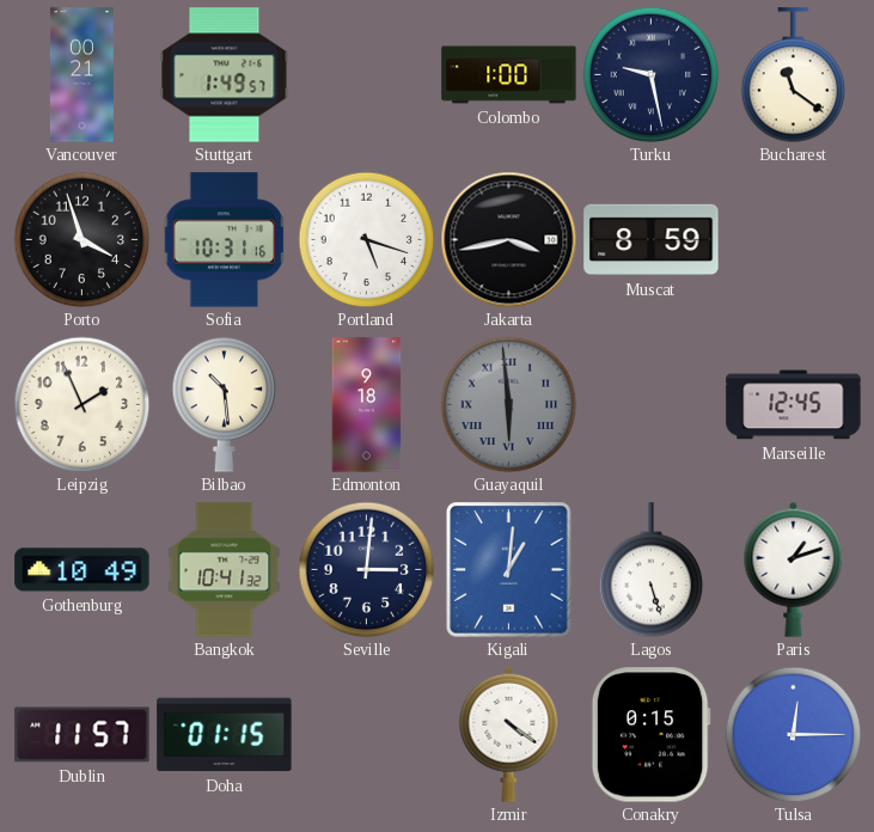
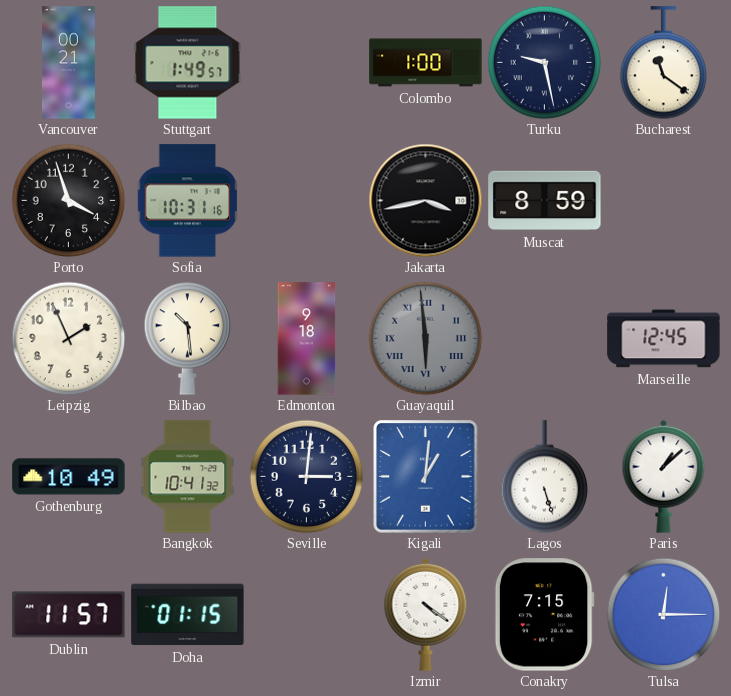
Portland: 5:18 -> none
Paris: 1:12 -> 1:08
Conakry: 0:15 -> 7:15
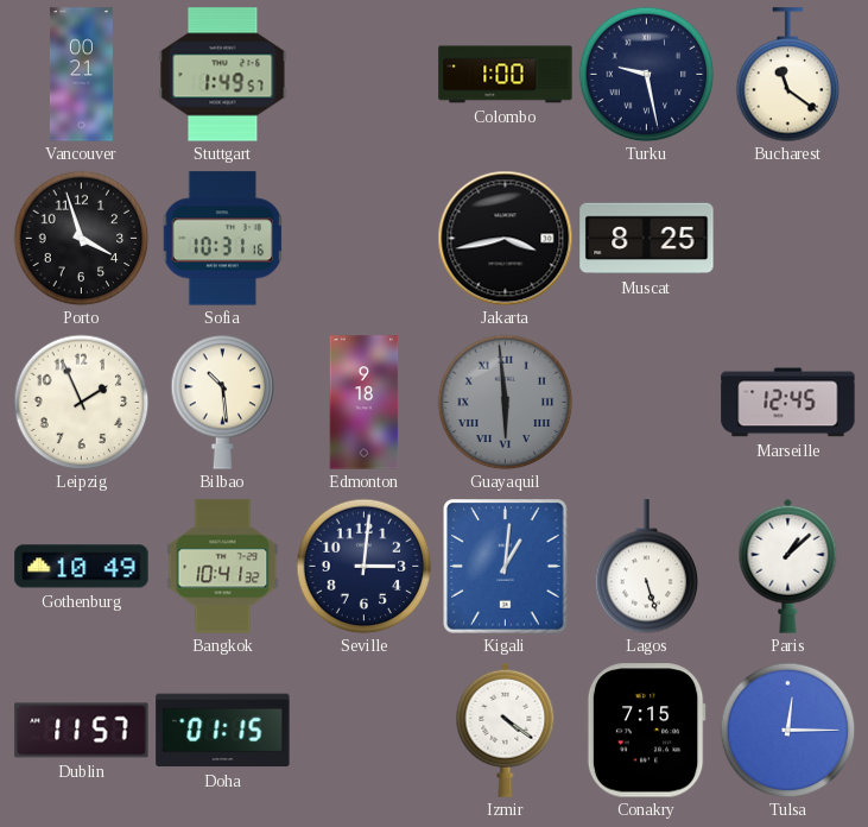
Muscat: 8:59 -> 8:25
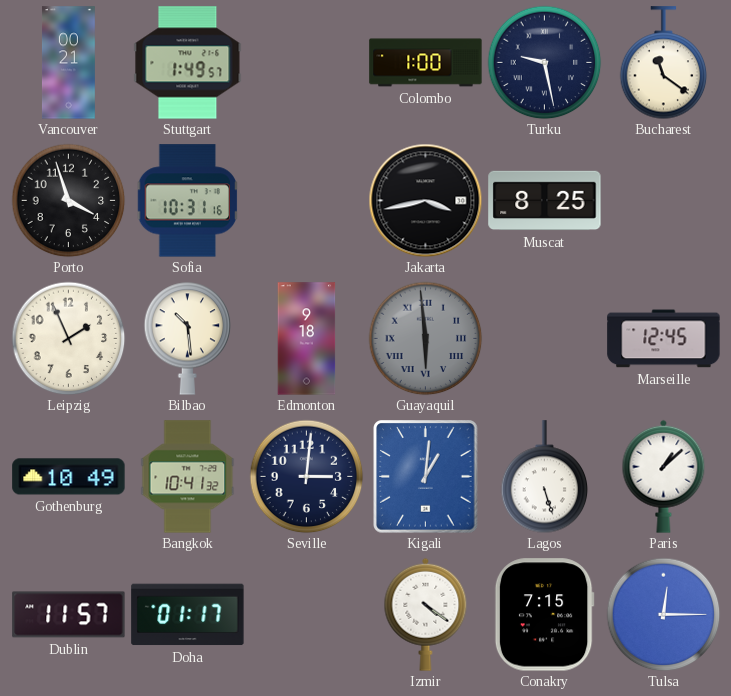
Doha: 01:15 -> 01:17
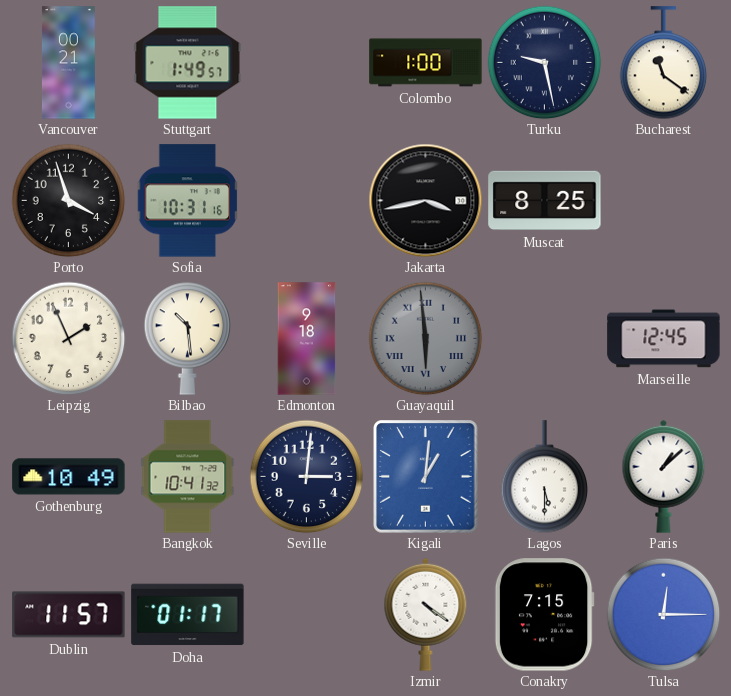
Lagos: 5:27 -> 5:30
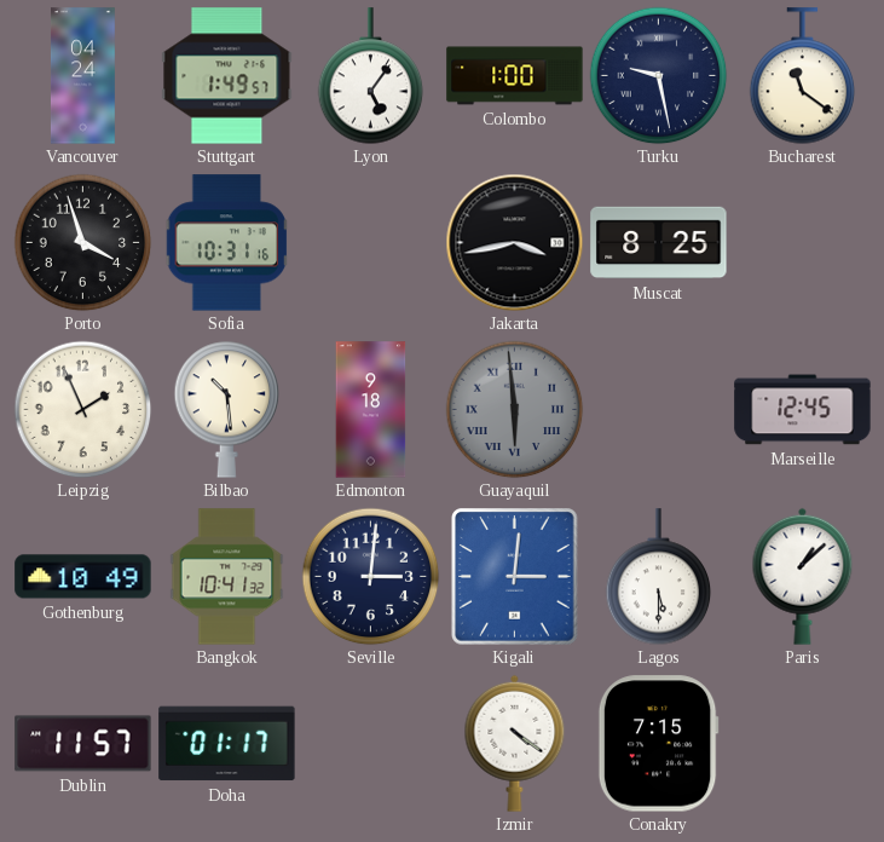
Vancouver: 00:21 -> 04:24
Lyon: none -> 5:06
Kigali: 1:01 -> 3:01
Tulsa: 12:15 -> none
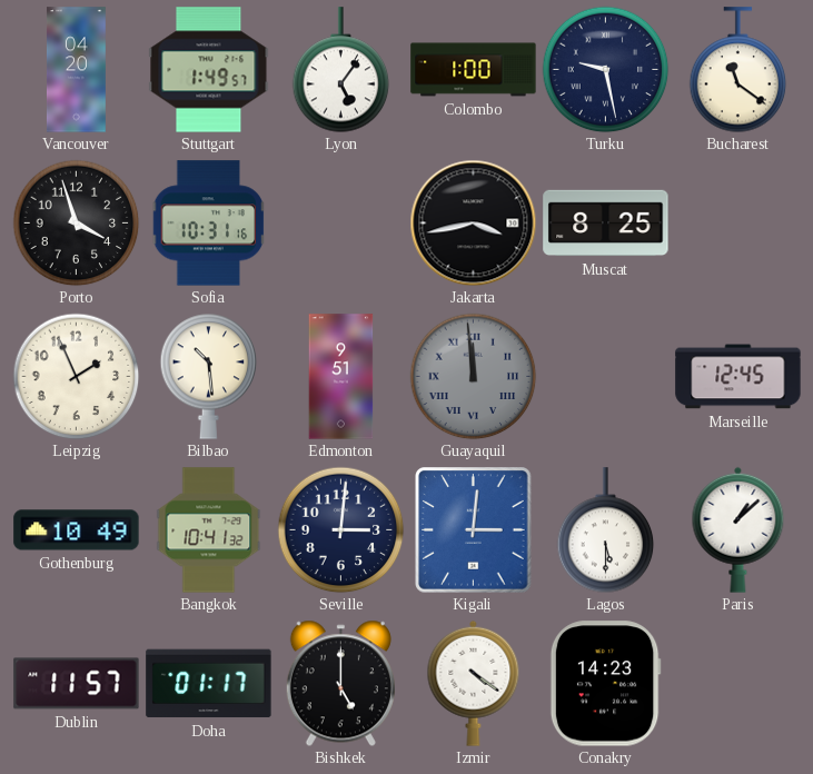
Vancouver: 04:24 -> 04:20
Edmonton: 9:18 -> 9:51
Guayaquil: 5:59 -> 11:59
Bishkek: none -> 5:00
Conakry: 7:15 -> 14:23
